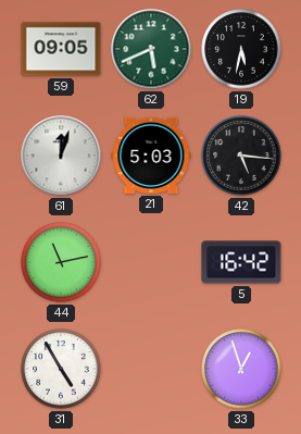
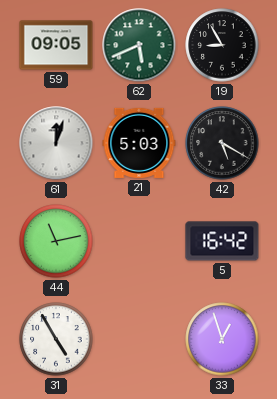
19: 5:32 -> 8:55
42: 5:16 -> 5:20
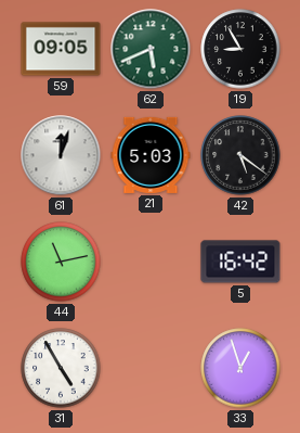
42: 5:20 -> 5:21
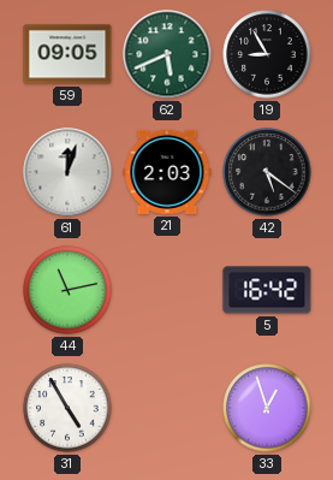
21: 5:03 -> 2:03
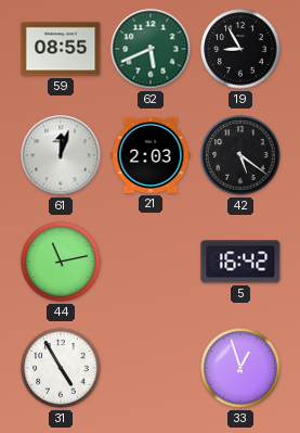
59: 09:05 -> 08:55
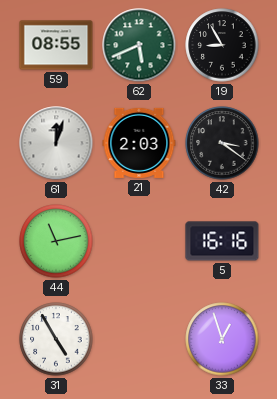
42: 5:21 -> 3:21
5: 16:42 -> 16:16
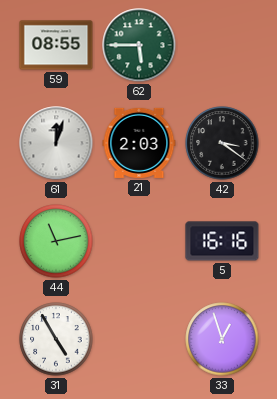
62: 5:41 -> 5:45
19: 8:55 -> none
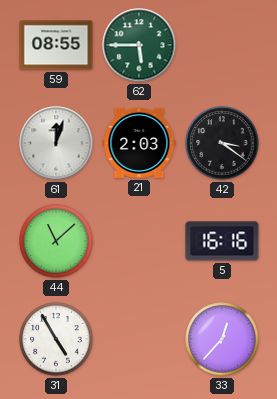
44: 11:13 -> 11:08
33: 12:57 -> 12:37
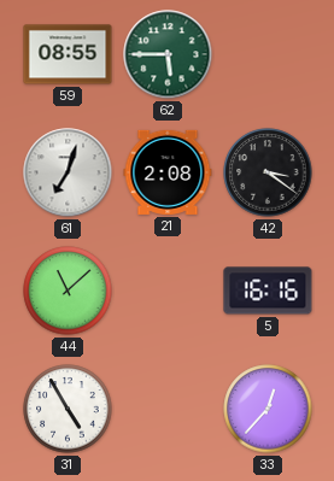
61: 12:03 -> 7:03
21: 2:03 -> 2:08
